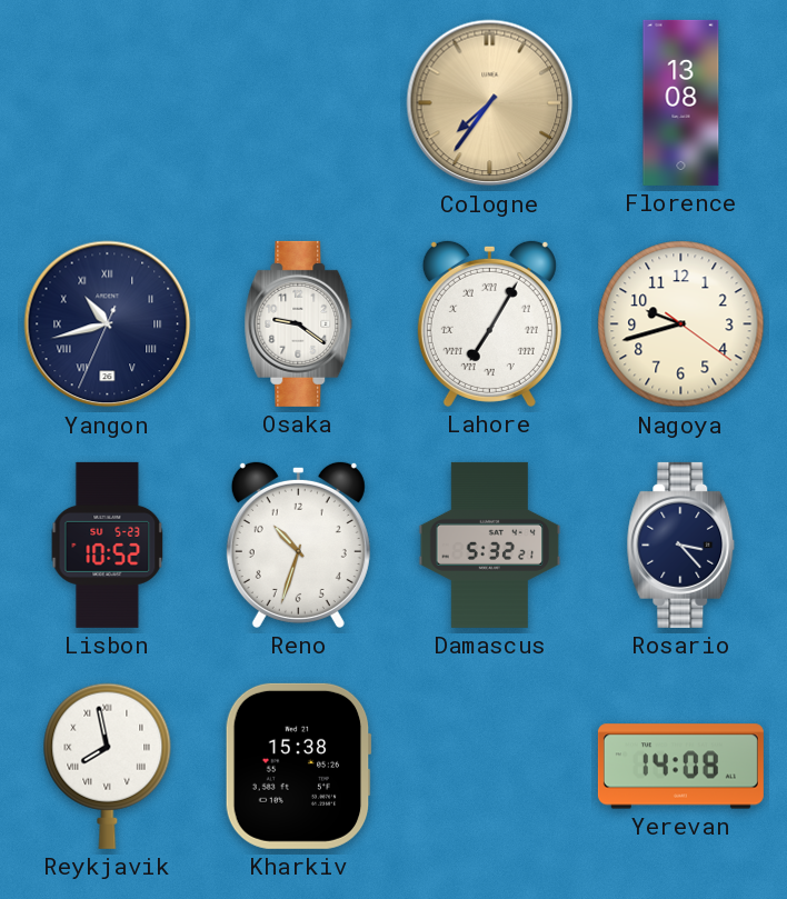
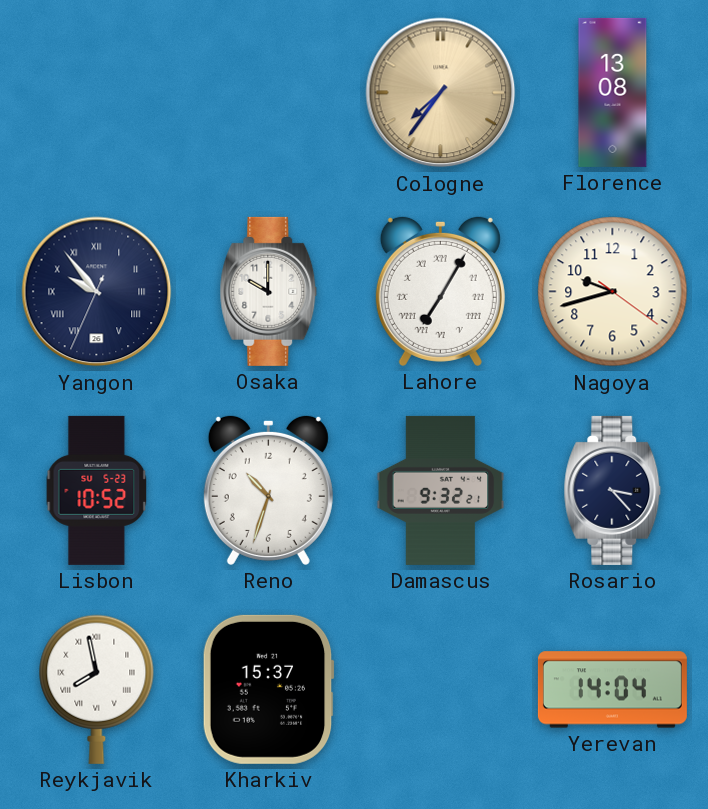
Yangon: 10:42 -> 9:53
Osaka: 9:21 -> 10:00
Damascus: 5:32 -> 9:32
Kharkiv: 15:38 -> 15:37
Yerevan: 14:08 -> 14:04
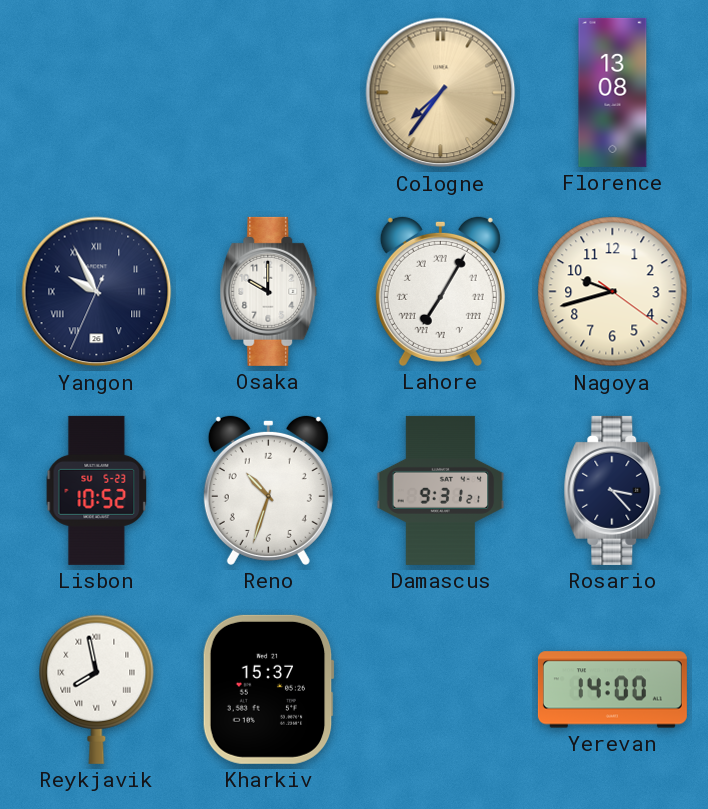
Yangon: 9:53 -> 9:55
Damascus: 9:32 -> 9:31
Yerevan: 14:04 -> 14:00
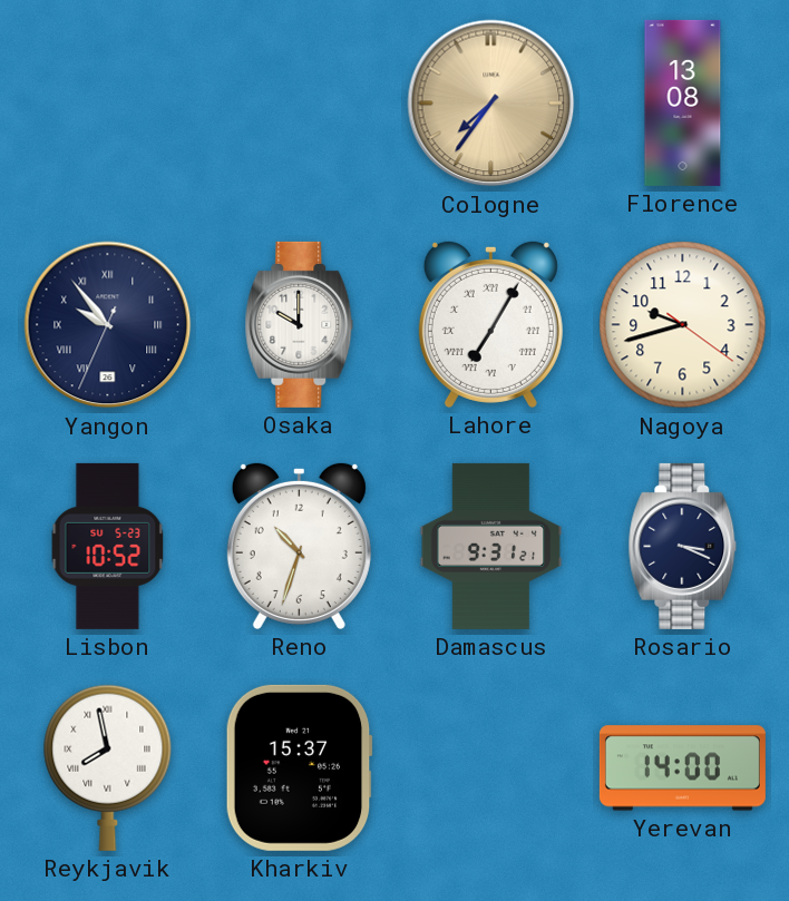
Yangon: 9:55 -> 9:53
Rosario: 3:23 -> 3:19
